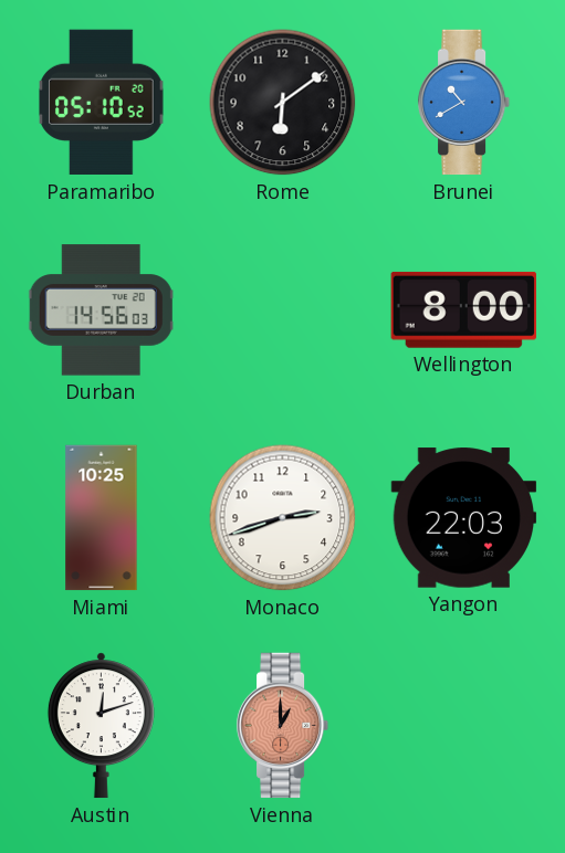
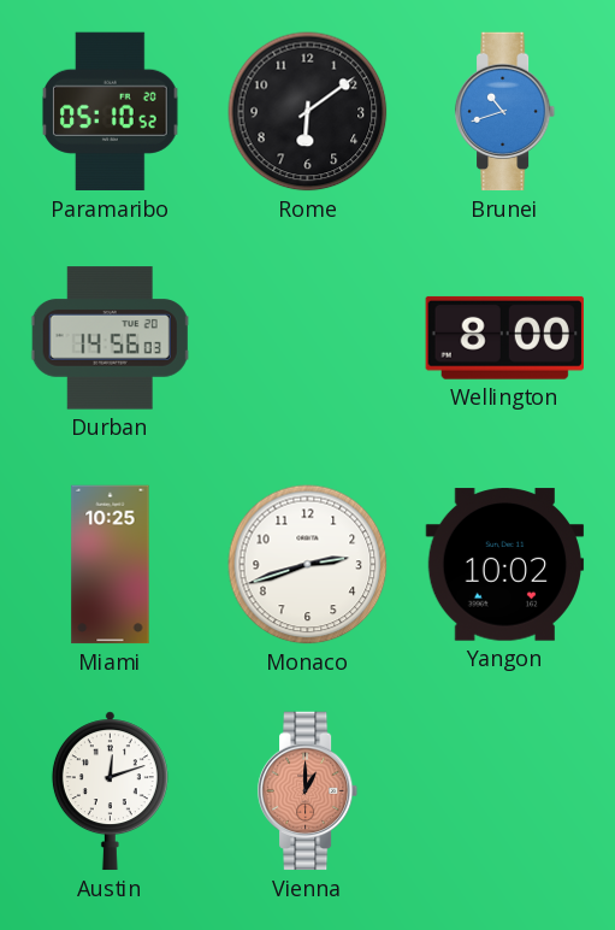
Brunei: 10:40 -> 10:42
Yangon: 22:03 -> 10:02
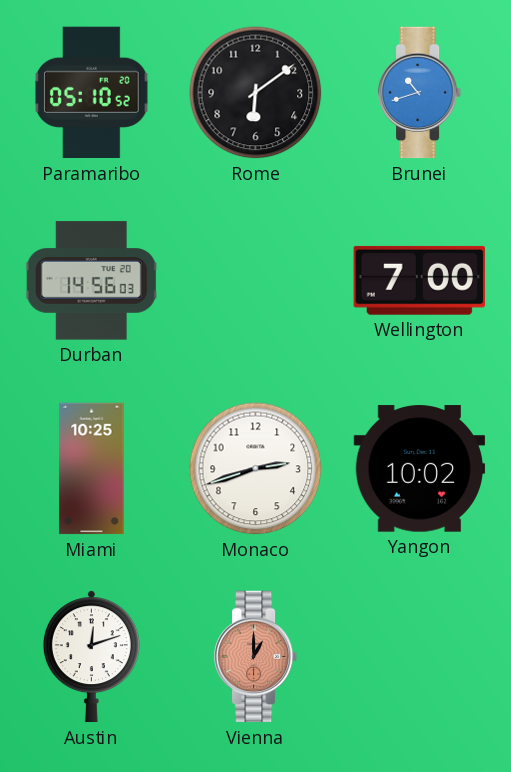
Wellington: 8:00 -> 7:00
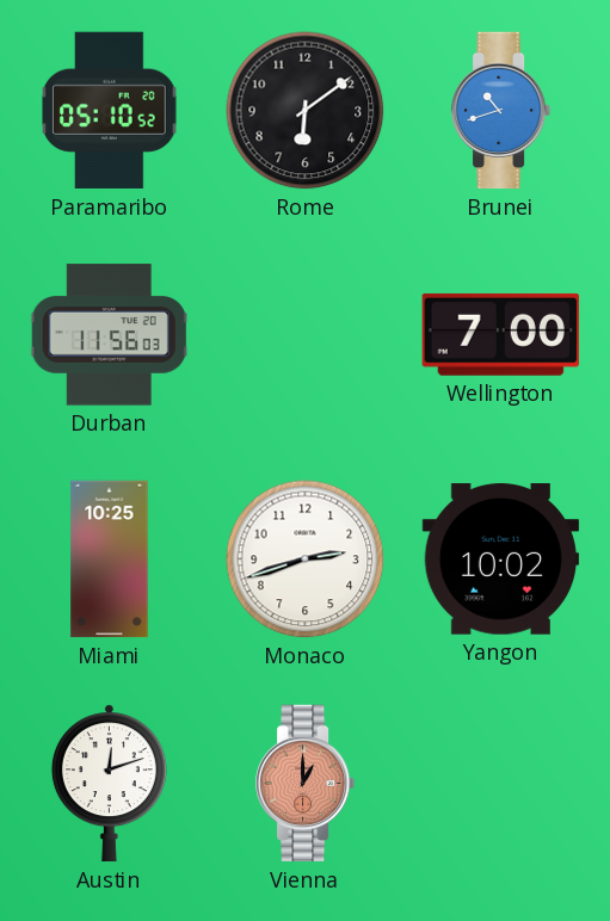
Durban: 14:56 -> 11:56
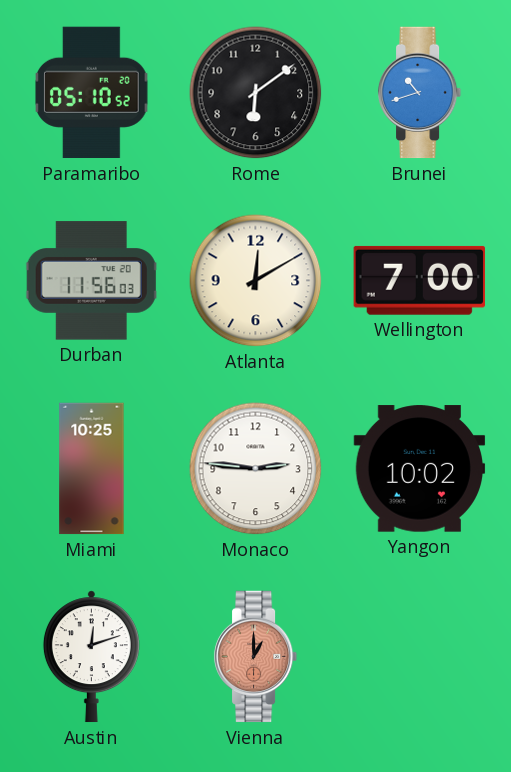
Atlanta: none -> 12:10
Monaco: 2:42 -> 2:46
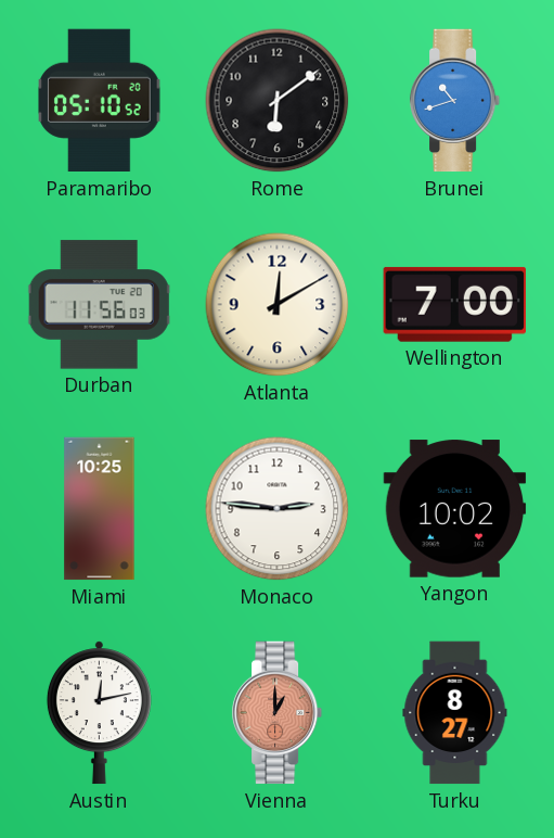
Austin: 12:12 -> 12:13
Turku: none -> 8:27
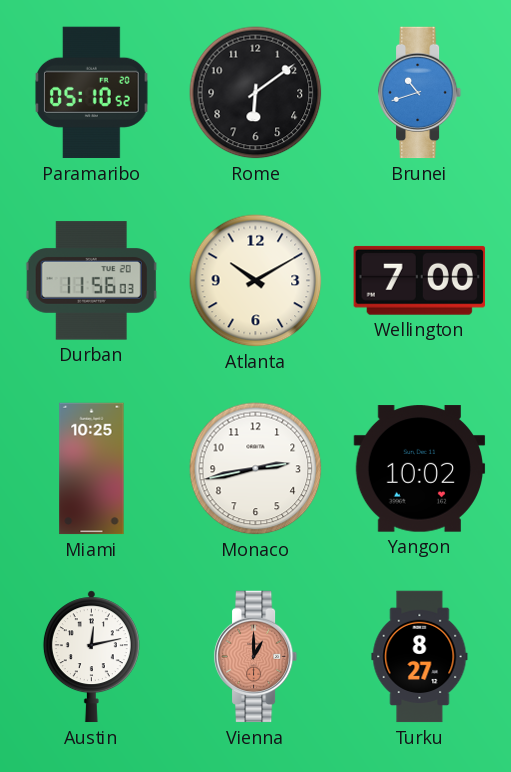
Atlanta: 12:10 -> 10:10
Monaco: 2:46 -> 2:43
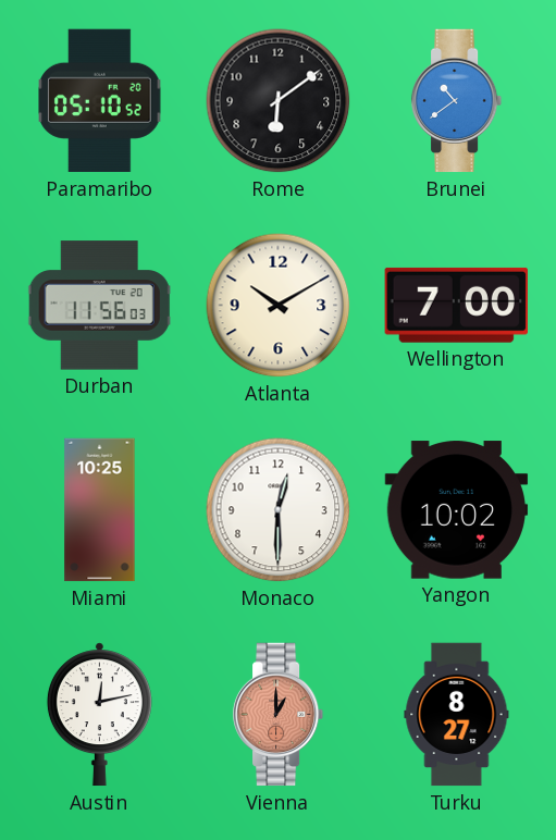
Brunei: 10:42 -> 10:39
Monaco: 2:43 -> 12:30
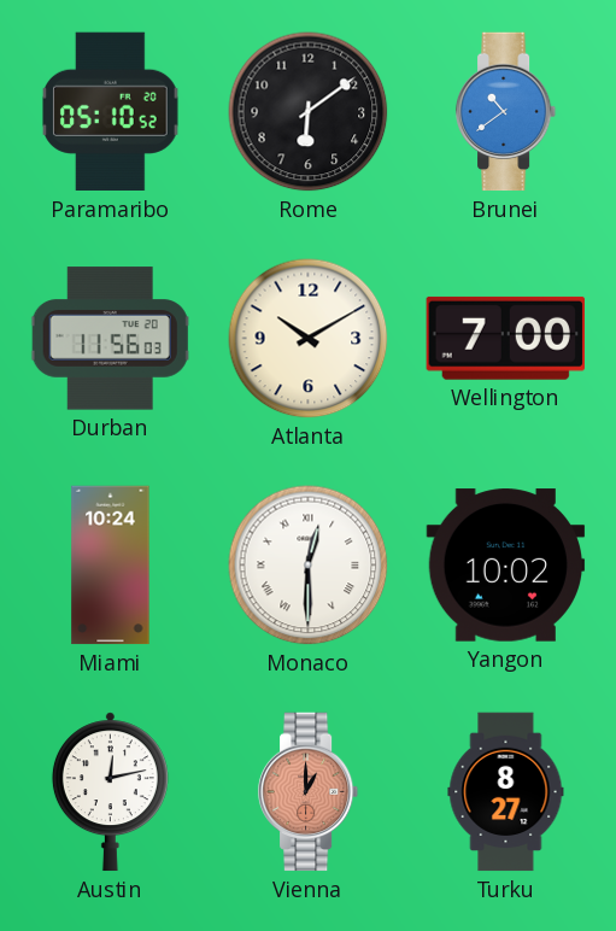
Miami: 10:25 -> 10:24
Monaco numerals: Arabic -> Roman
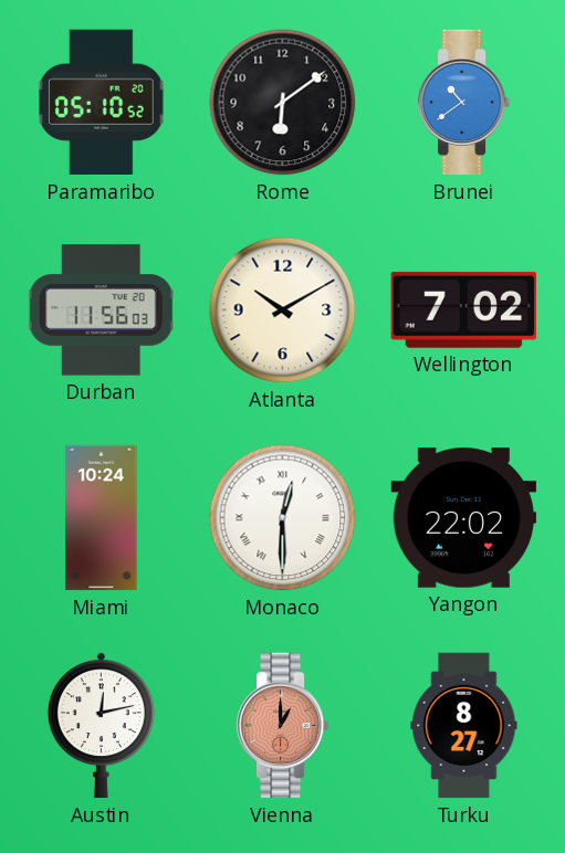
Wellington: 7:00 -> 7:02
Yangon: 10:02 -> 22:02
